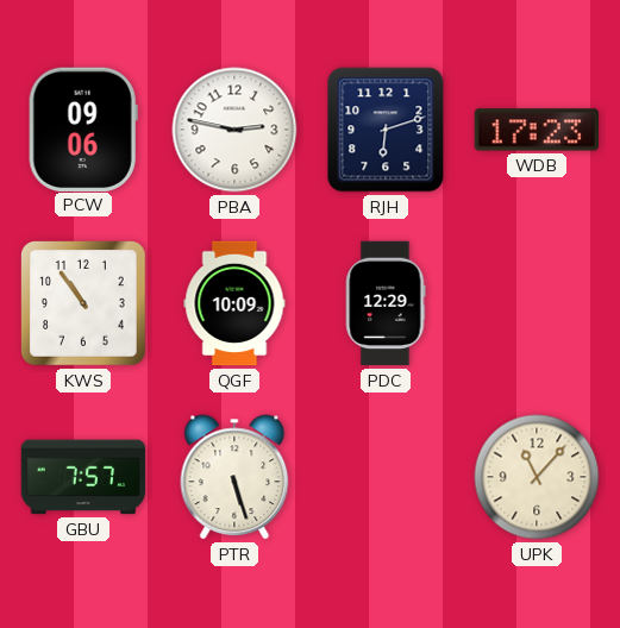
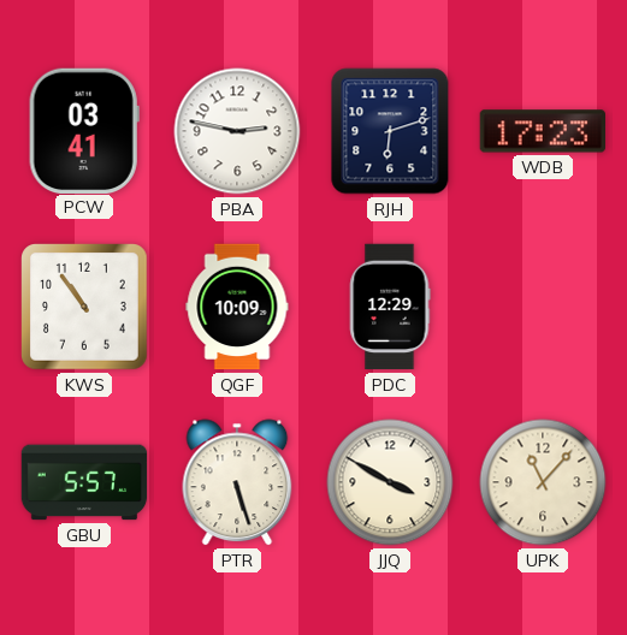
PCW: 09:06 -> 03:41
GBU: 7:57 -> 5:57
JJQ: none -> 3:50
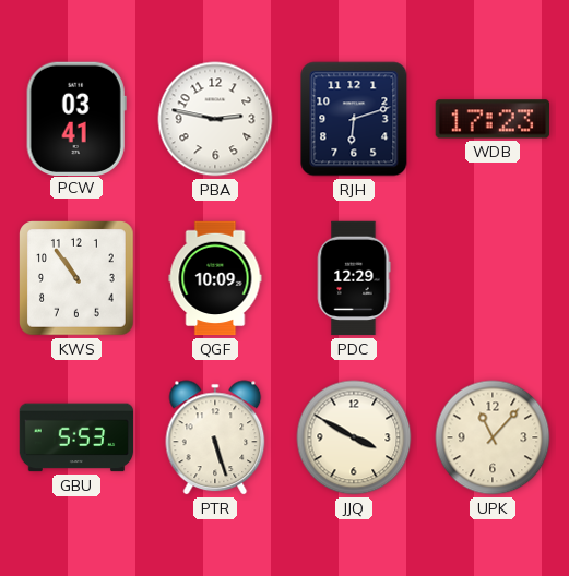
GBU: 5:57 -> 5:53
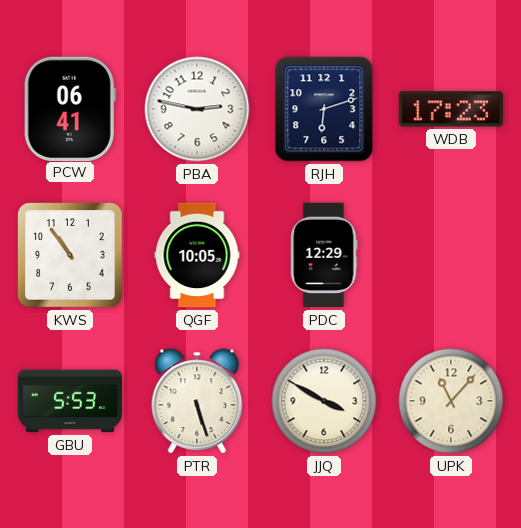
PCW: 03:41 -> 06:41
QGF: 10:09 -> 10:05
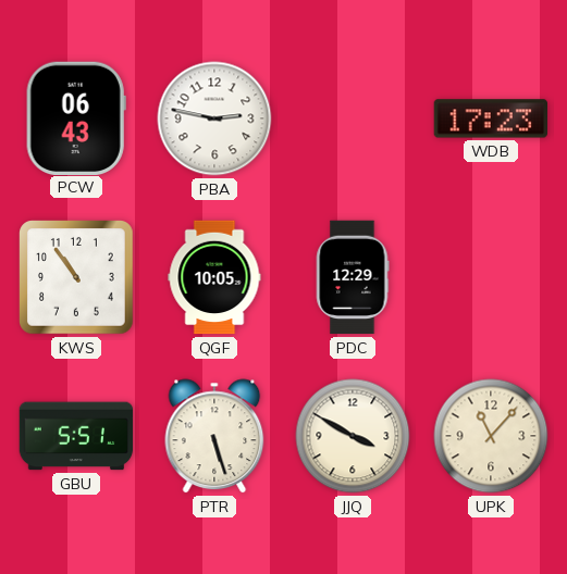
PCW: 06:41 -> 06:43
RJH: 6:12 -> none
GBU: 5:53 -> 5:51
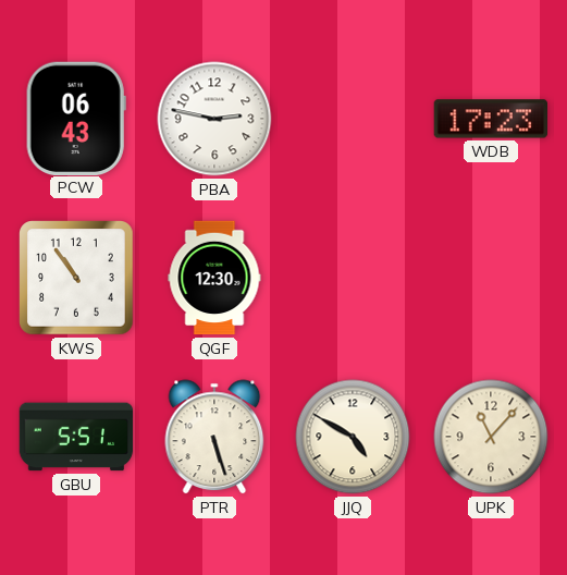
QGF: 10:05 -> 12:30
PDC: 12:29 -> none
JJQ: 3:50 -> 4:50
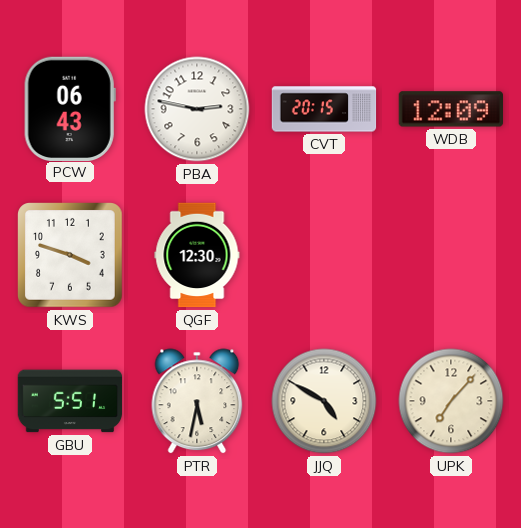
CVT: none -> 20:15
WDB: 17:23 -> 12:09
KWS: 10:54 -> 3:48
PTR: 5:27 -> 5:32
UPK: 11:07 -> 7:07
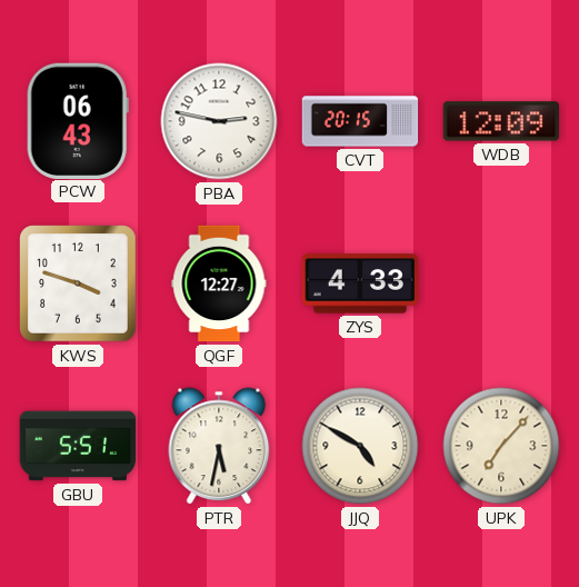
QGF: 12:30 -> 12:27
ZYS: none -> 4:33
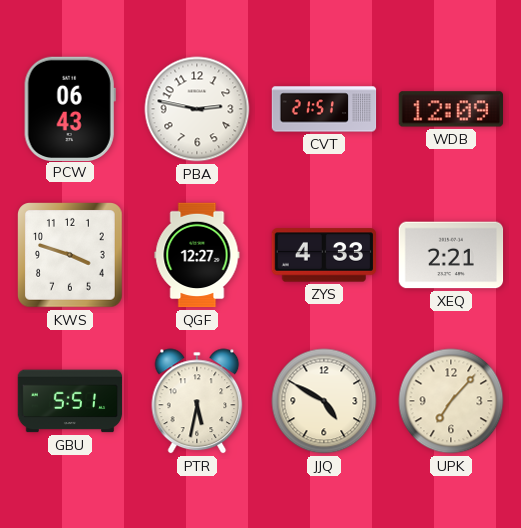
CVT: 20:15 -> 21:51
XEQ: none -> 2:21
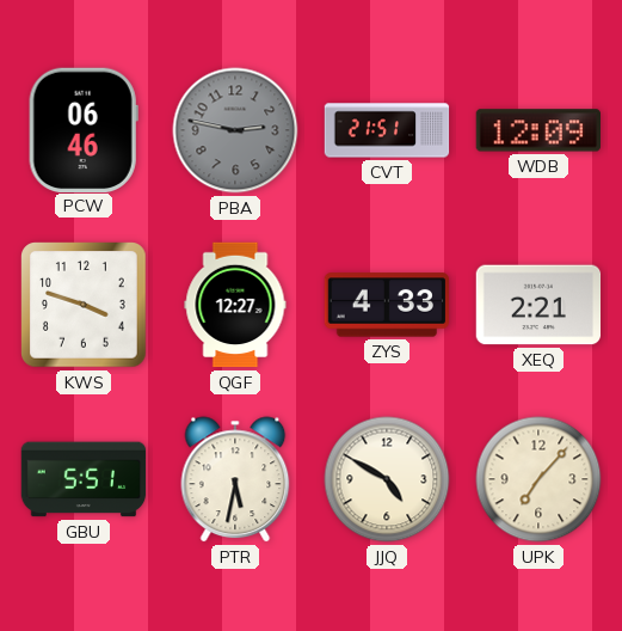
PCW: 06:43 -> 06:46
PBA dial: white -> grey
